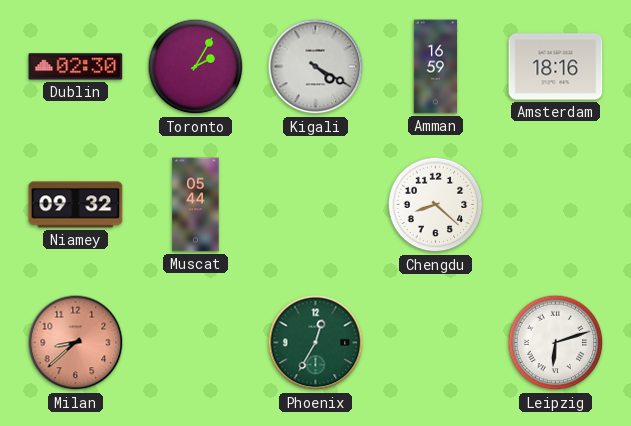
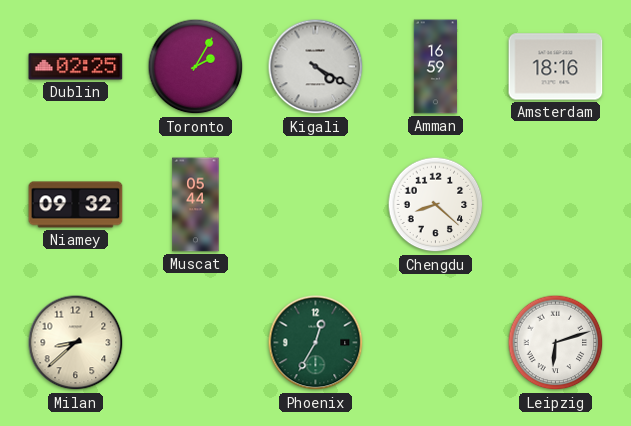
Dublin: 02:30 -> 02:25
Milan dial: salmon -> cream
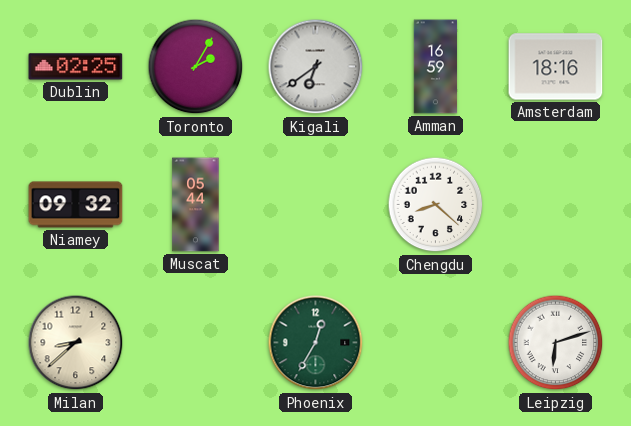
Kigali: 4:20 -> 6:39
